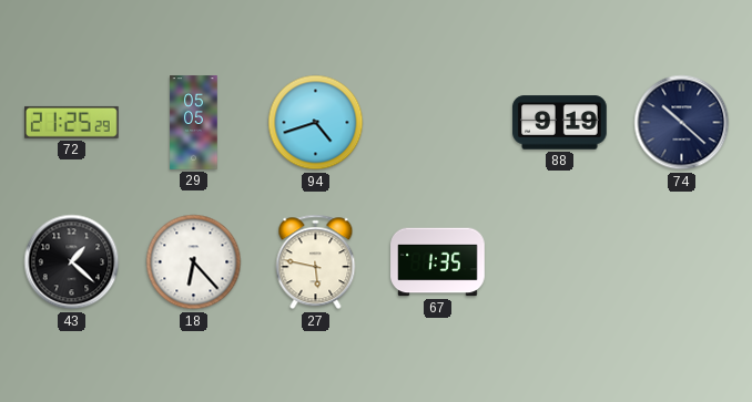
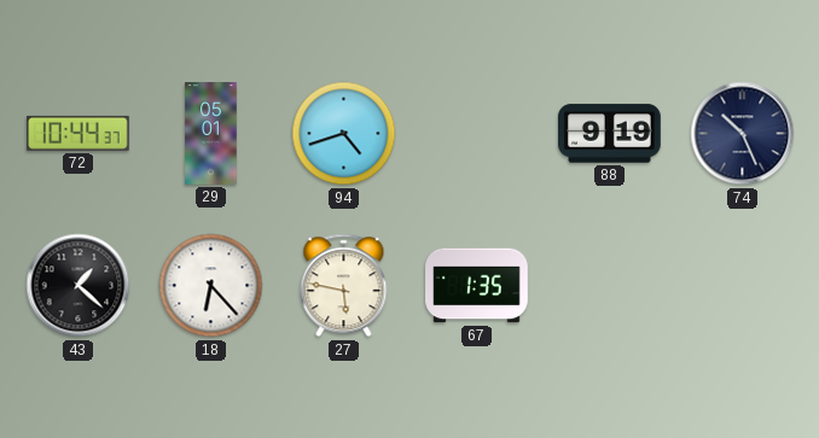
72: 21:25 -> 10:44
29: 05:05 -> 05:01
74: 10:22 -> 10:26
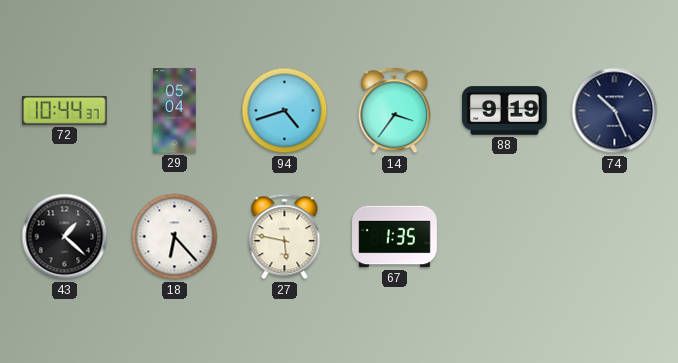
29: 05:01 -> 05:04
14: none -> 3:36
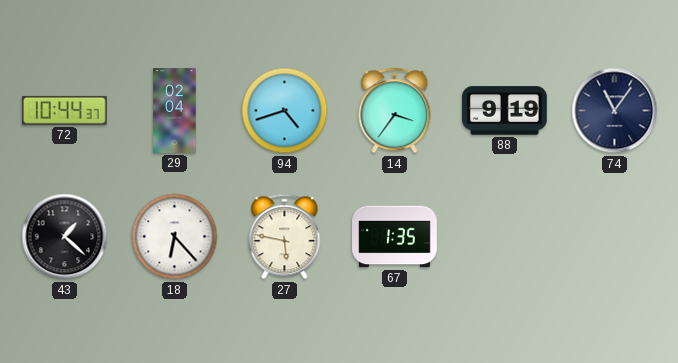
29: 05:04 -> 02:04
74: 10:26 -> 11:06
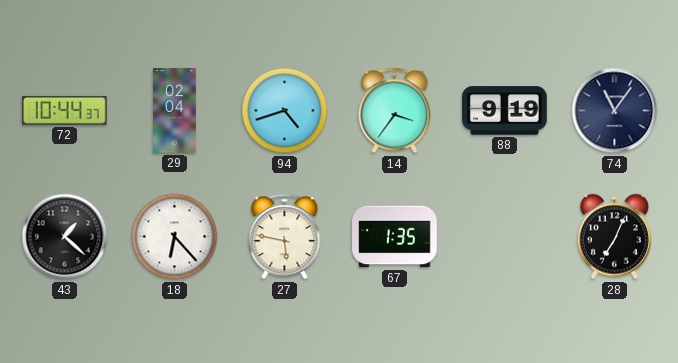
28: none -> 7:04
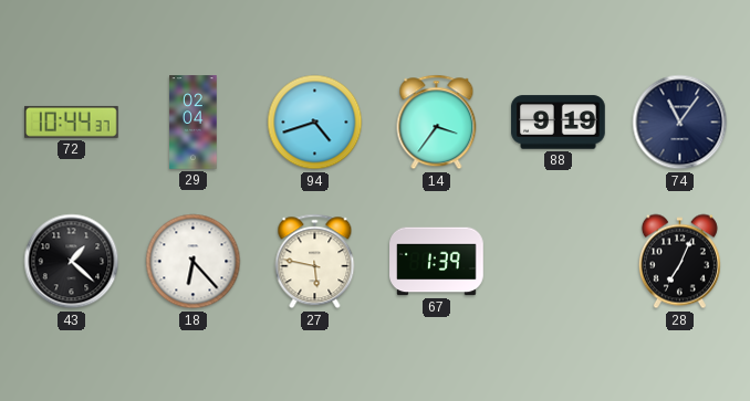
67: 1:35 -> 1:39
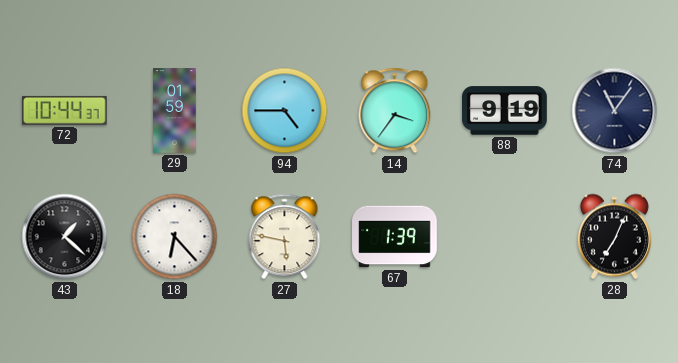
29: 02:04 -> 01:59
94: 4:42 -> 4:45
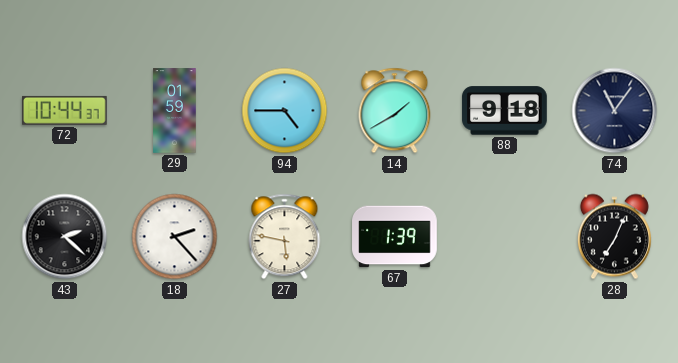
14: 3:36 -> 1:40
88: 9:19 -> 9:18
43: 1:22 -> 2:22
18: 6:23 -> 2:23
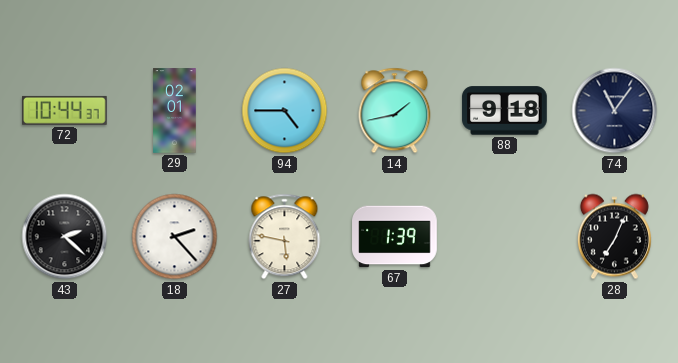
29: 01:59 -> 02:01
14: 1:40 -> 1:43
